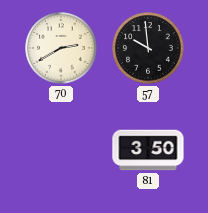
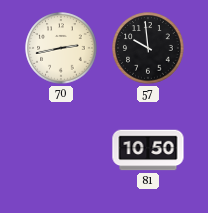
70: 2:40 -> 2:43
81: 3:50 -> 10:50
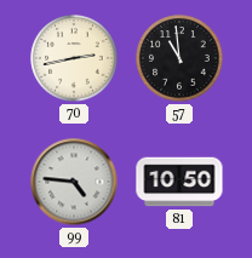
57: 9:59 -> 10:59
99: none -> 4:46
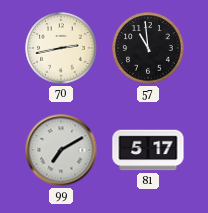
99: 4:46 -> 7:10
81: 10:50 -> 5:17
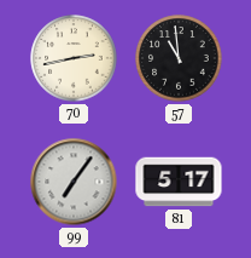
99: 7:10 -> 7:06
